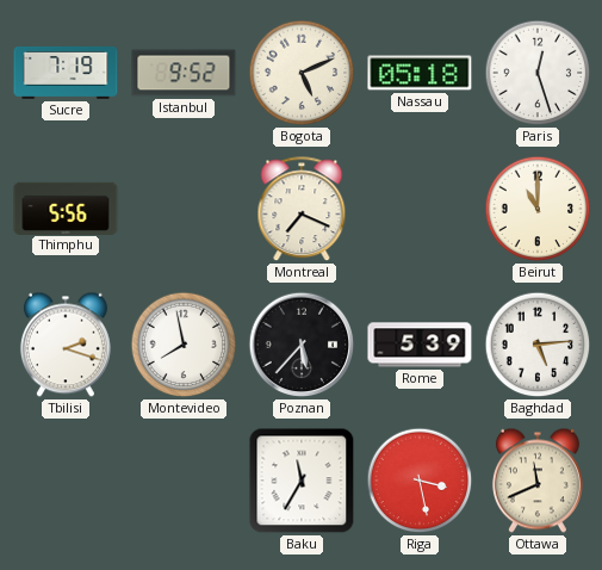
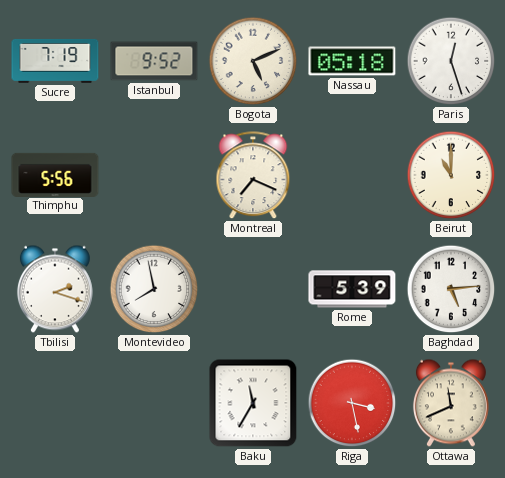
Poznan: 5:37 -> none
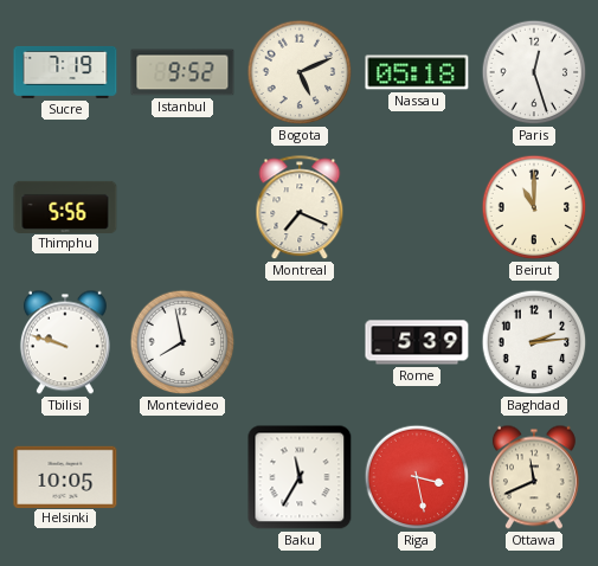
Tbilisi: 2:18 -> 9:48
Baghdad: 5:14 -> 2:14
Helsinki: none -> 10:05
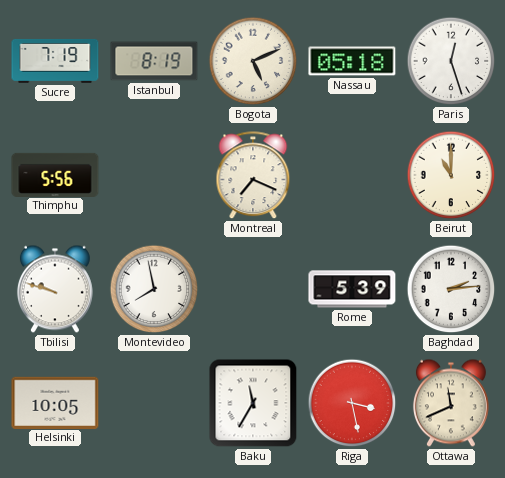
Istanbul: 9:52 -> 8:19
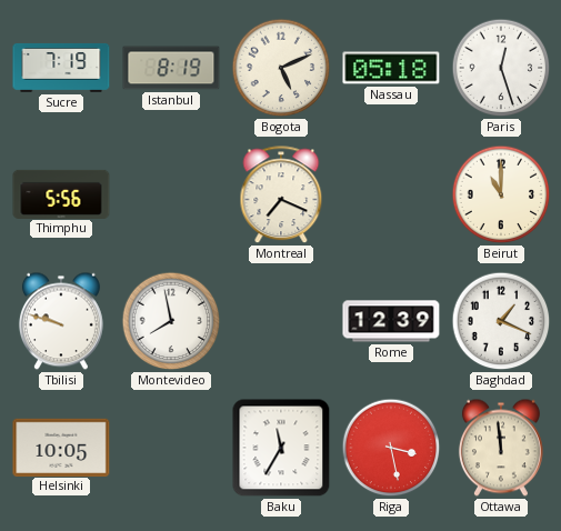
Rome: 5:39 -> 12:39
Baghdad: 2:14 -> 1:19
Ottawa: 11:41 -> 11:59
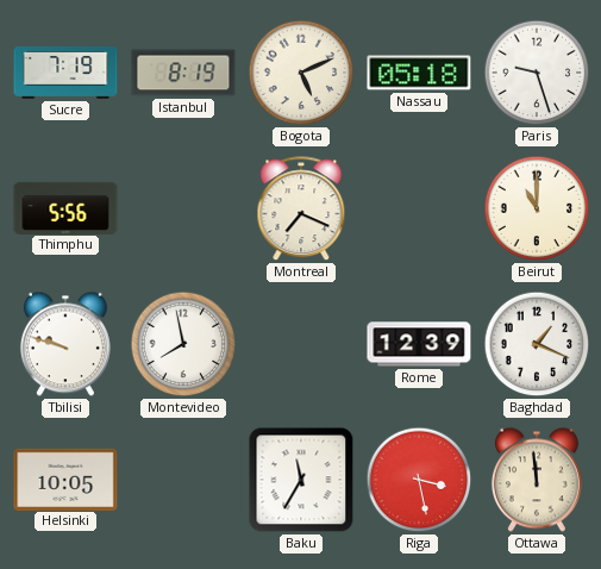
Paris: 12:27 -> 9:27
